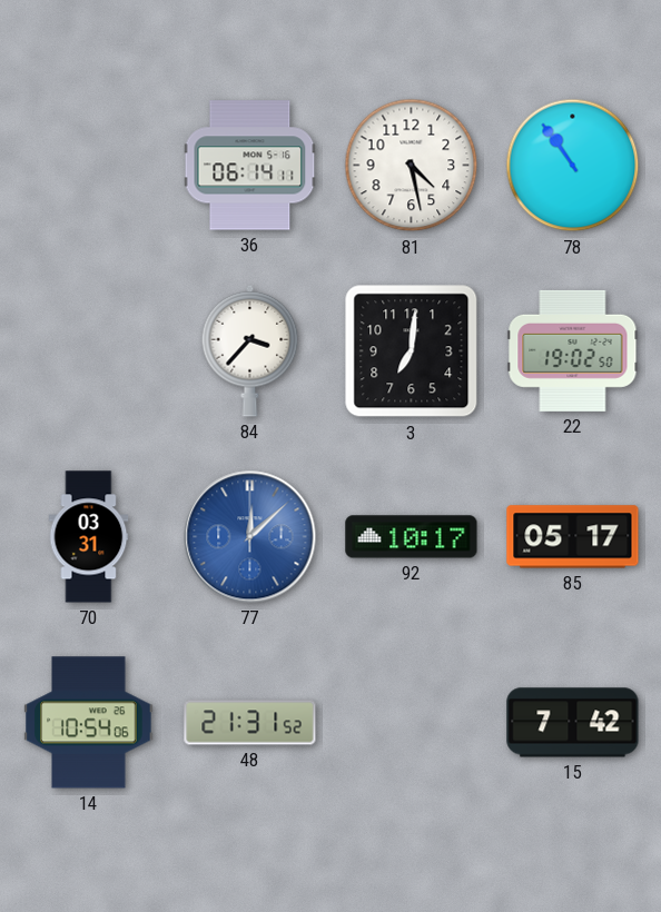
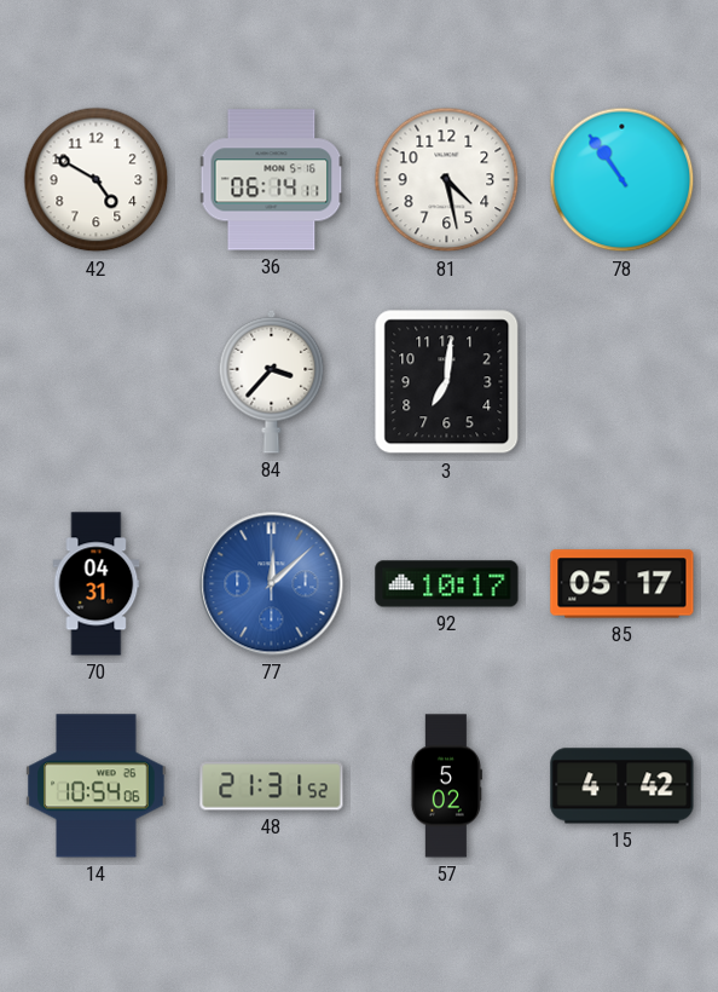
42: none -> 4:50
22: 19:02 -> none
70: 03:31 -> 04:31
57: none -> 5:02
15: 7:42 -> 4:42
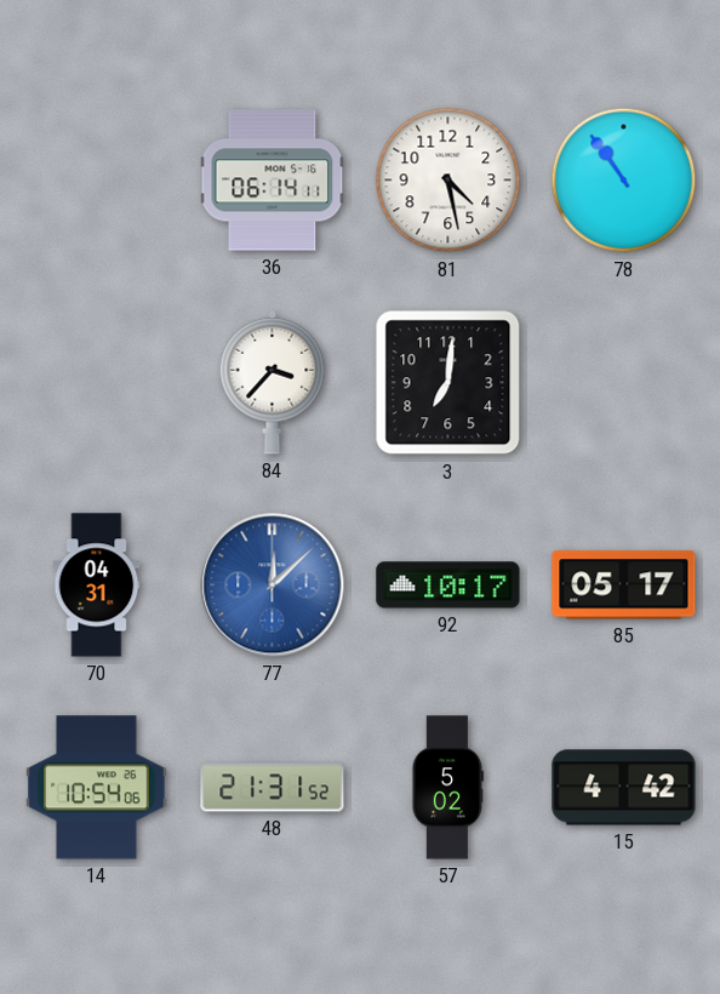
42: 4:50 -> none
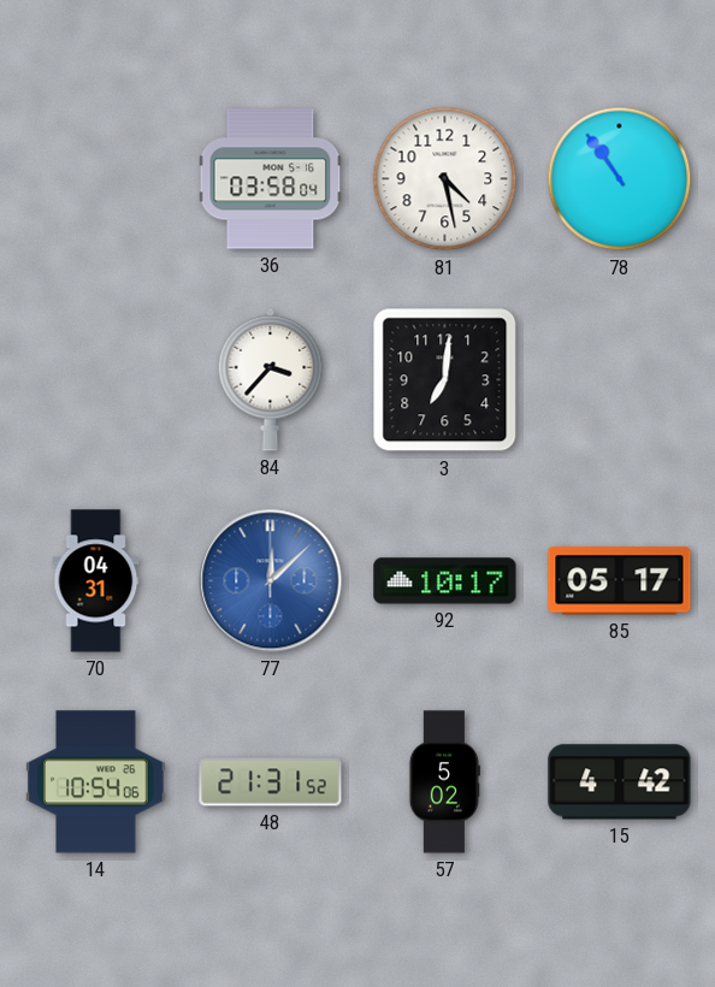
36: 06:14 -> 03:58
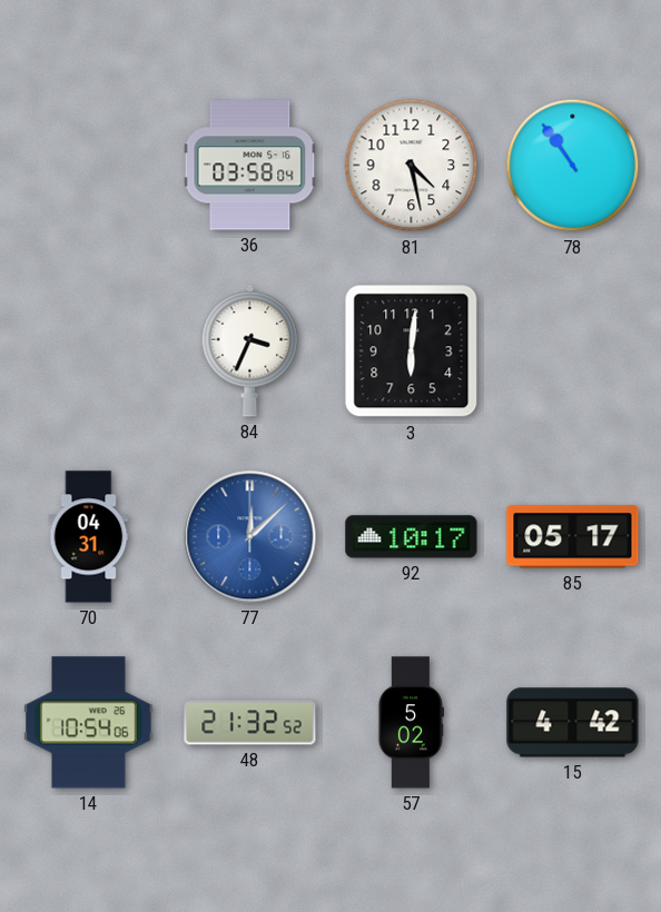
84: 3:37 -> 3:34
3: 7:01 -> 6:01
48: 21:31 -> 21:32
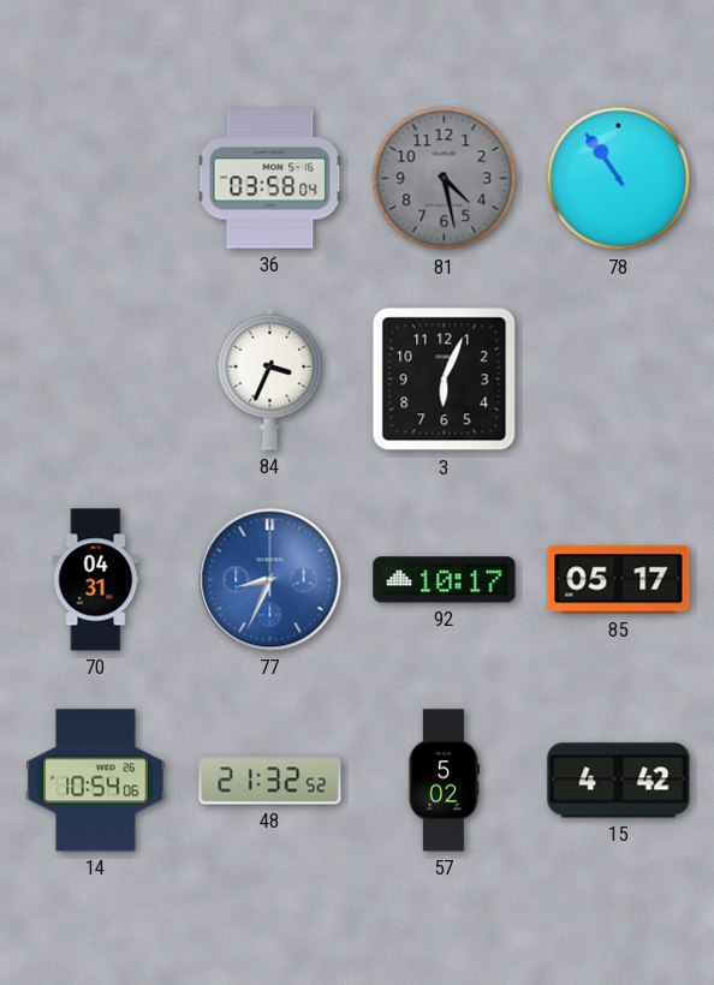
81 dial: white -> grey
3: 6:01 -> 6:04
77: 12:08 -> 8:34
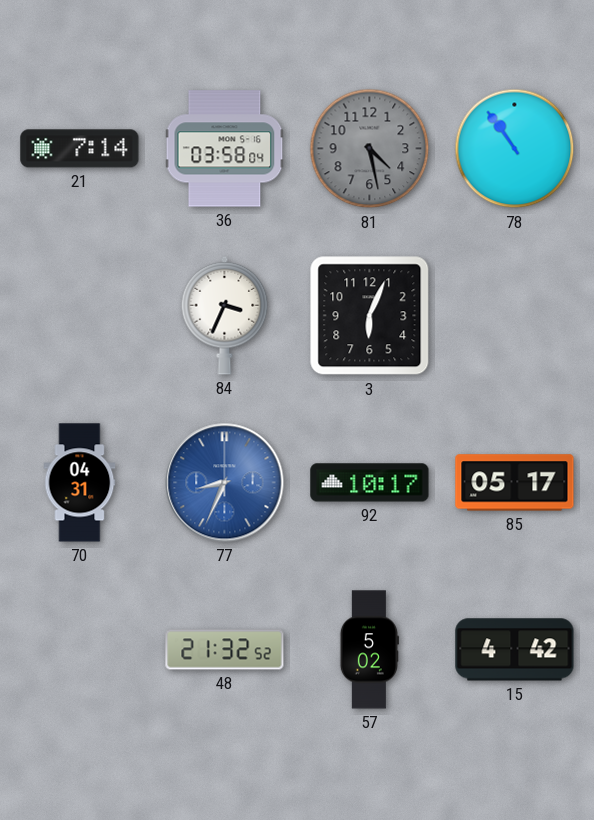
21: none -> 7:14
14: 10:54 -> none
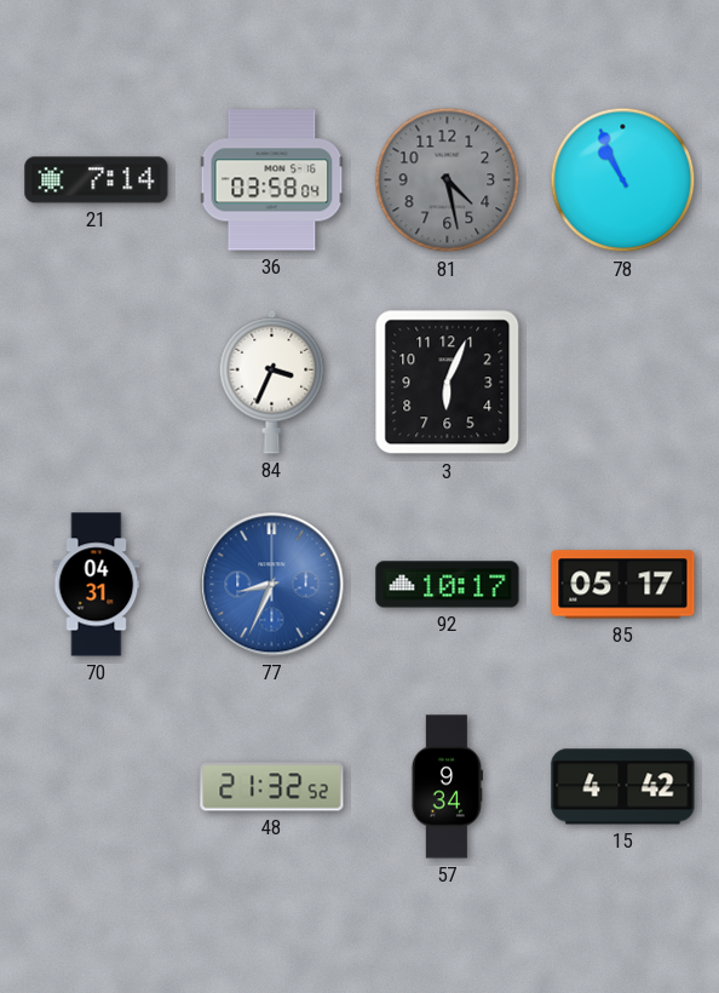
78: 10:54 -> 10:56
57: 5:02 -> 9:34
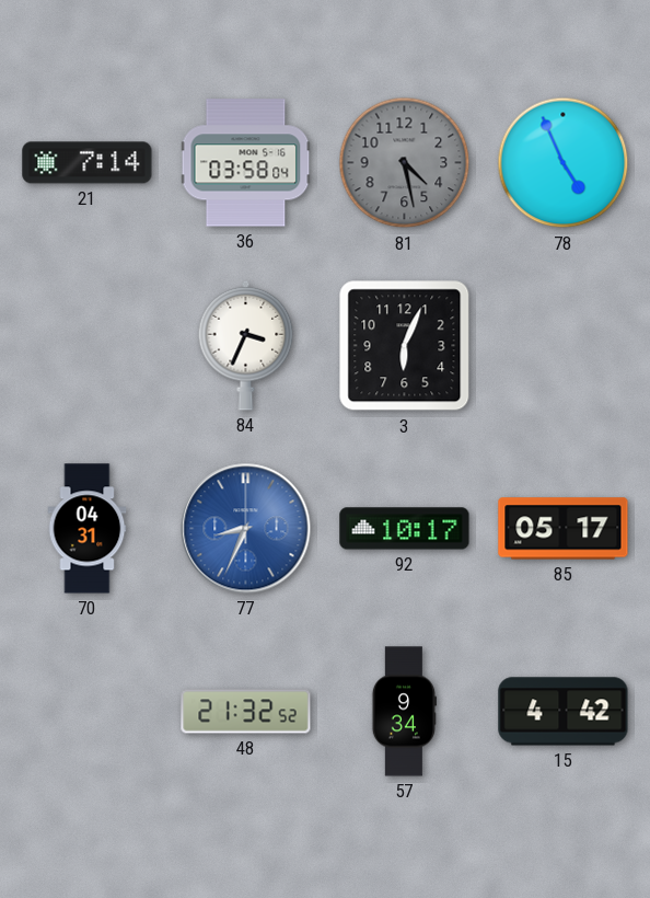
78: 10:56 -> 4:56
